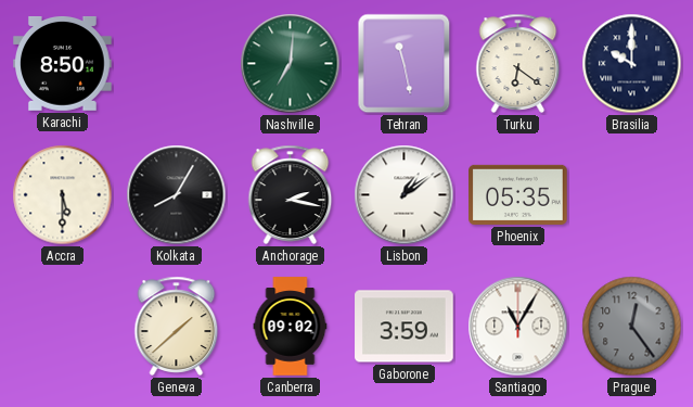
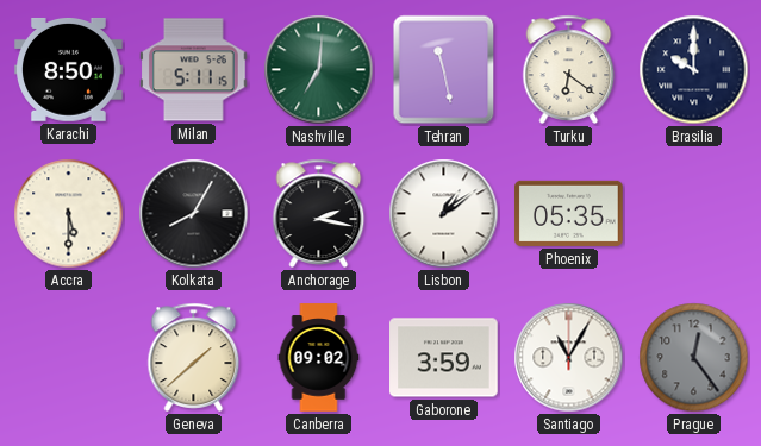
Milan: none -> 5:11
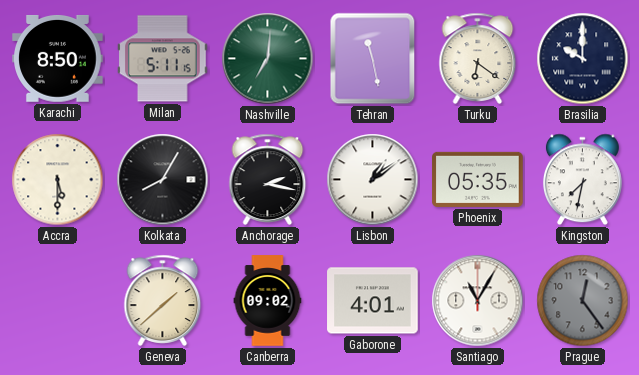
Kingston: none -> 7:32
Gaborone: 3:59 -> 4:01
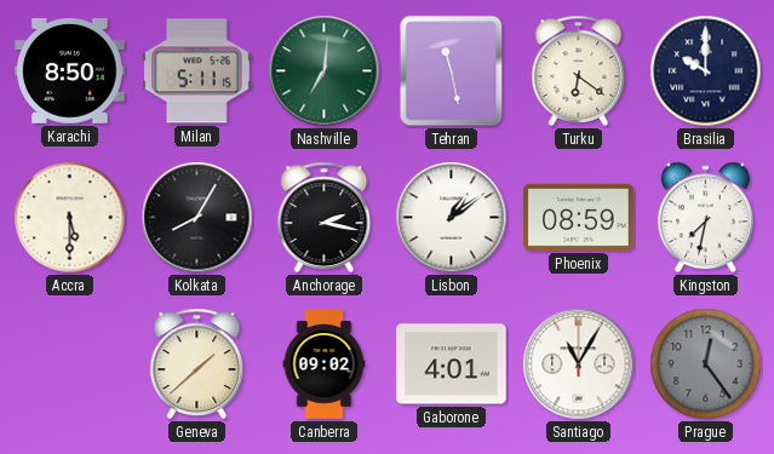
Phoenix: 05:35 -> 08:59
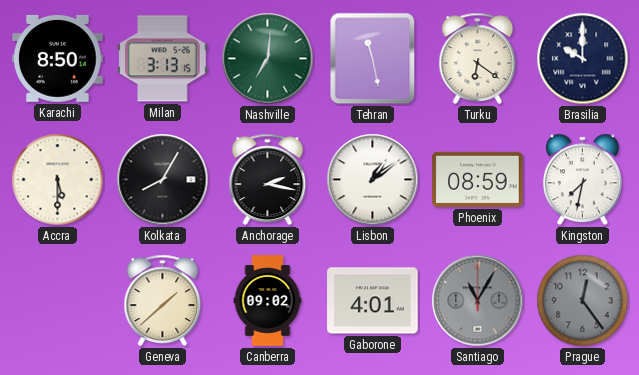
Milan: 5:11 -> 3:13
Santiago dial: white -> grey
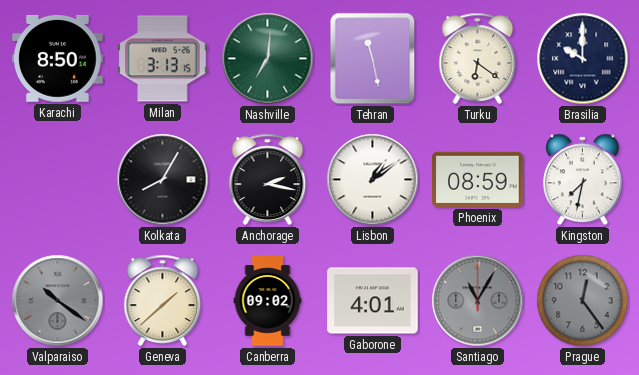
Accra: 5:30 -> none
Valparaiso: none -> 10:21
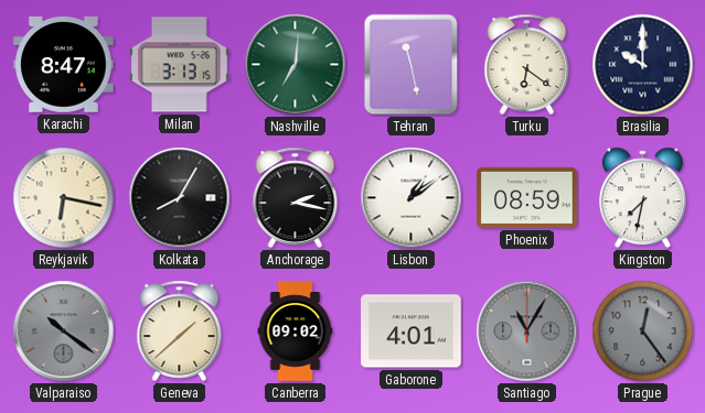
Karachi: 8:50 -> 8:47
Reykjavik: none -> 6:17
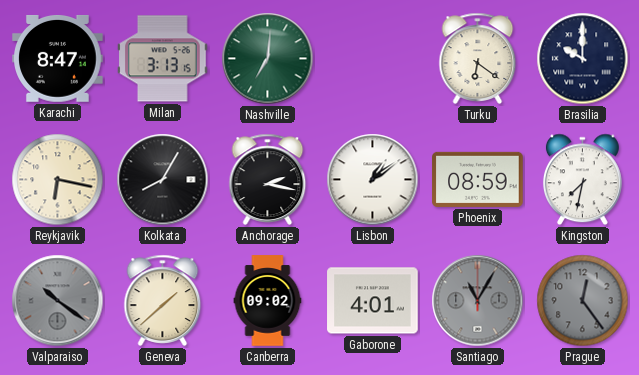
Tehran: 11:28 -> none
